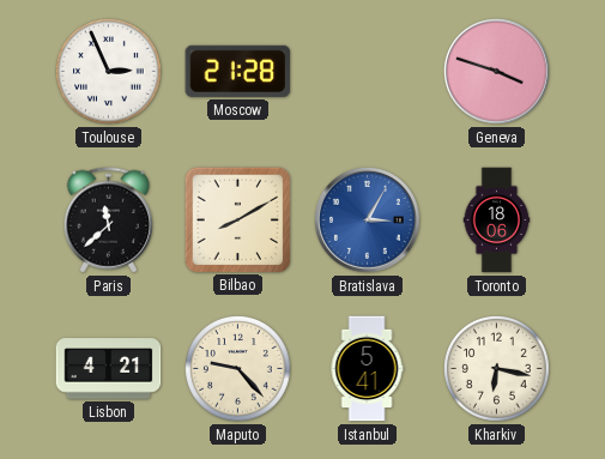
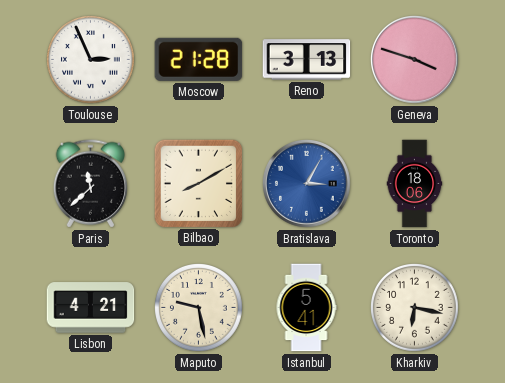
Reno: none -> 3:13
Maputo: 9:23 -> 9:28
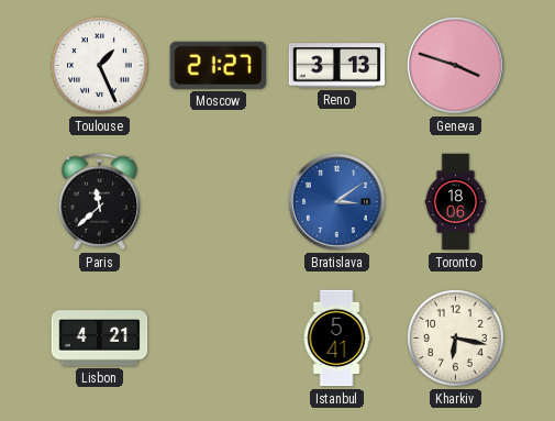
Toulouse: 2:56 -> 1:26
Moscow: 21:28 -> 21:27
Bilbao: 8:10 -> none
Bratislava: 3:05 -> 3:09
Maputo: 9:28 -> none
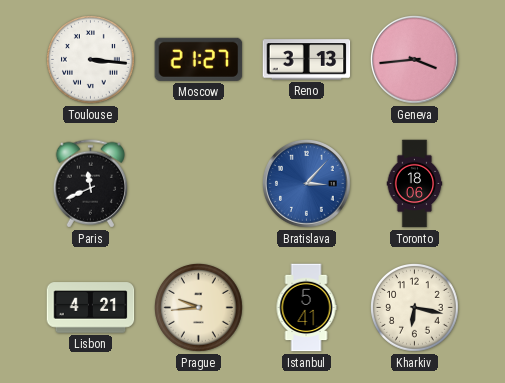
Toulouse: 1:26 -> 3:16
Geneva: 3:48 -> 3:44
Paris: 11:38 -> 11:41
Bratislava: 3:09 -> 3:07
Prague: none -> 9:44
